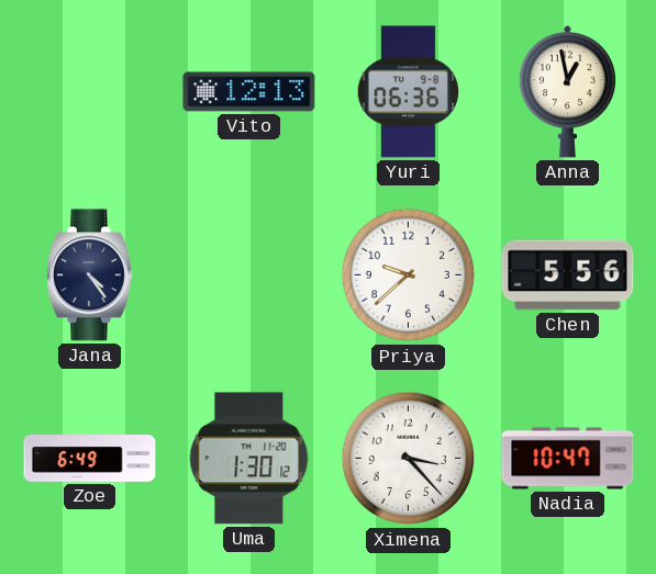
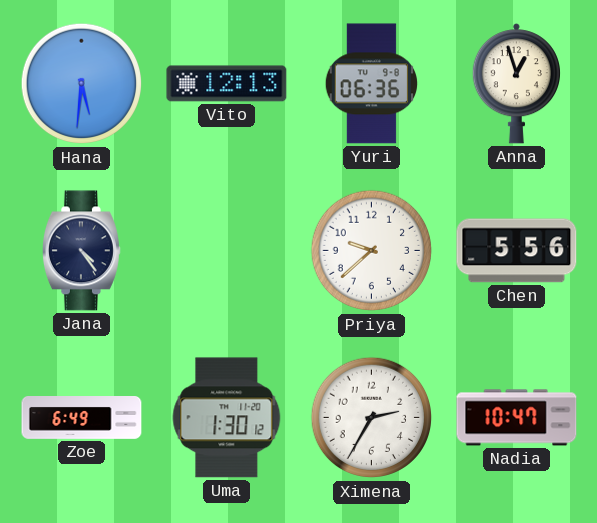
Hana: none -> 5:31
Anna: 12:58 -> 12:57
Ximena: 3:23 -> 2:35
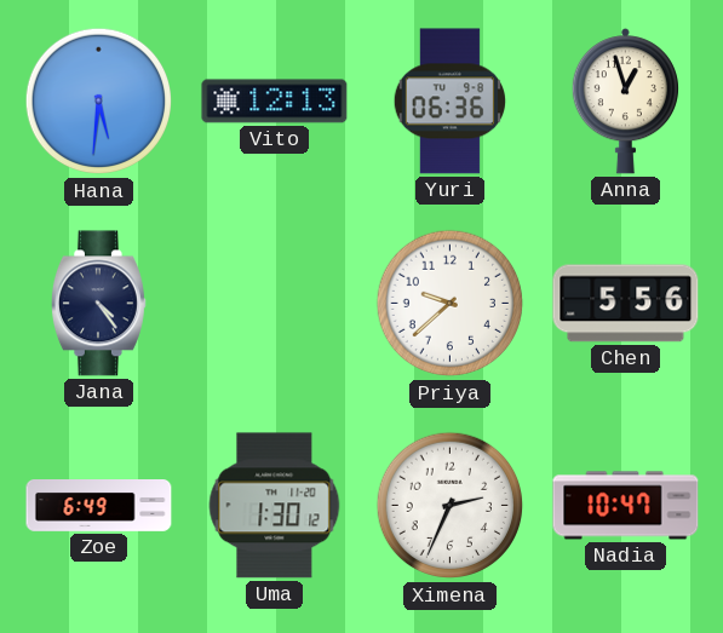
Ximena: 2:35 -> 2:34
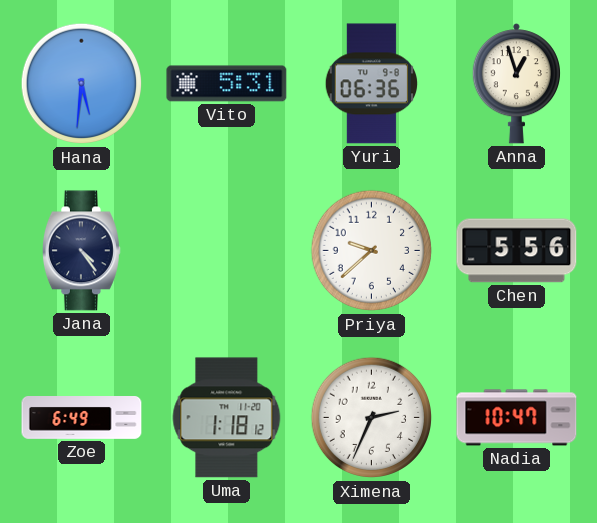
Vito: 12:13 -> 5:31
Uma: 1:30 -> 1:18
